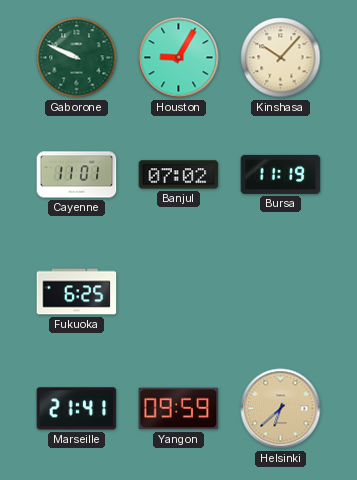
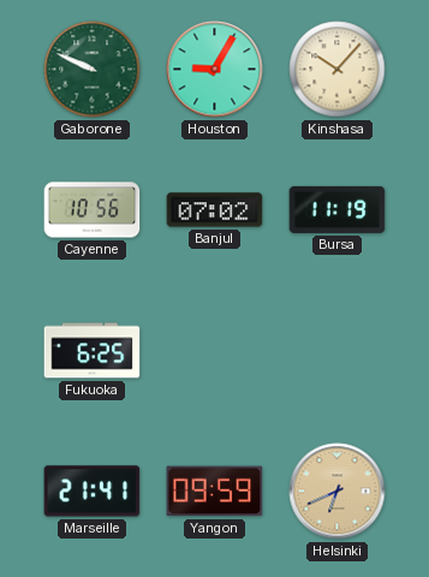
Cayenne: 11:01 -> 10:56
Helsinki: 6:38 -> 6:41
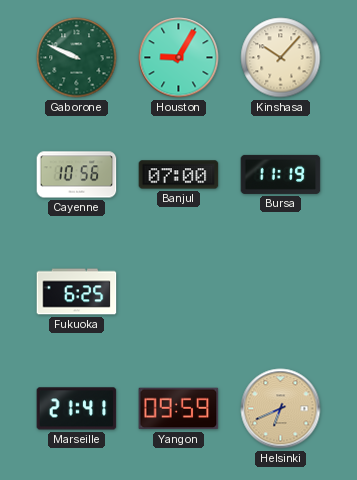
Banjul: 07:02 -> 07:00
